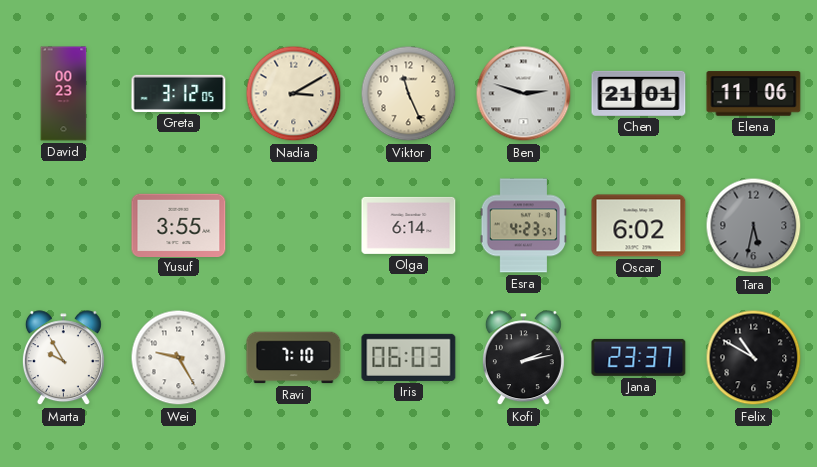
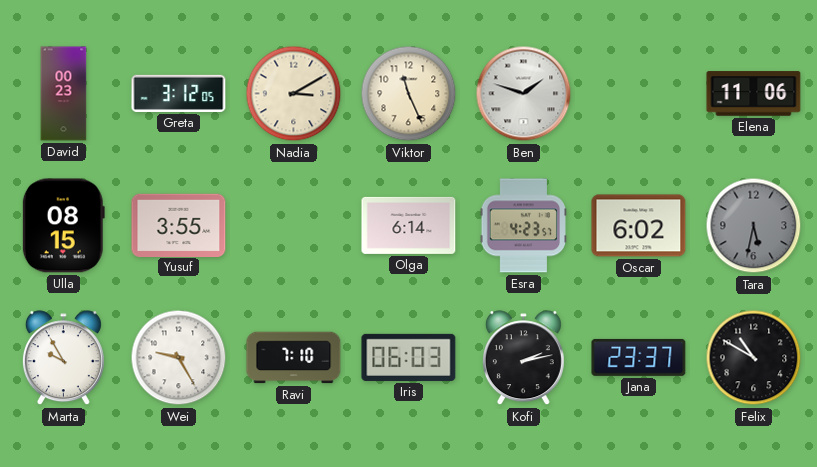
Ben: 2:48 -> 1:48
Chen: 21:01 -> none
Ulla: none -> 08:15
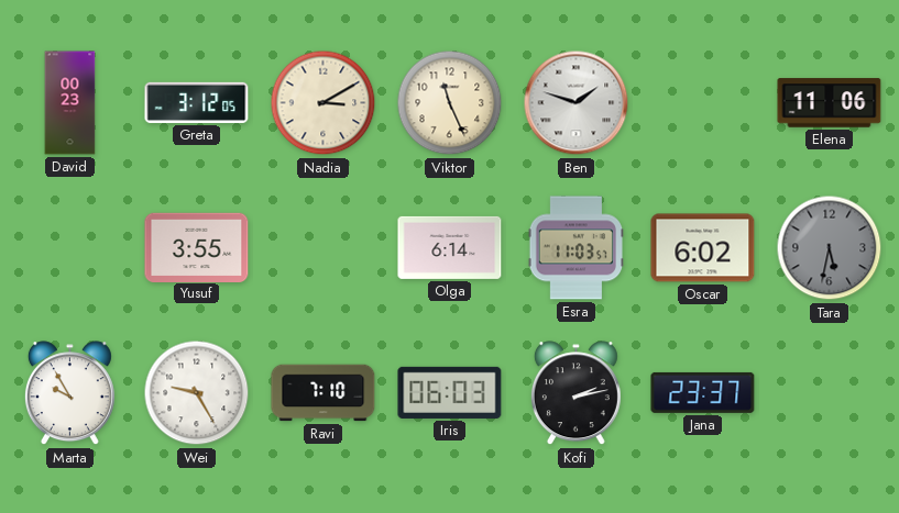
Ulla: 08:15 -> none
Esra: 4:23 -> 11:03
Felix: 10:50 -> none
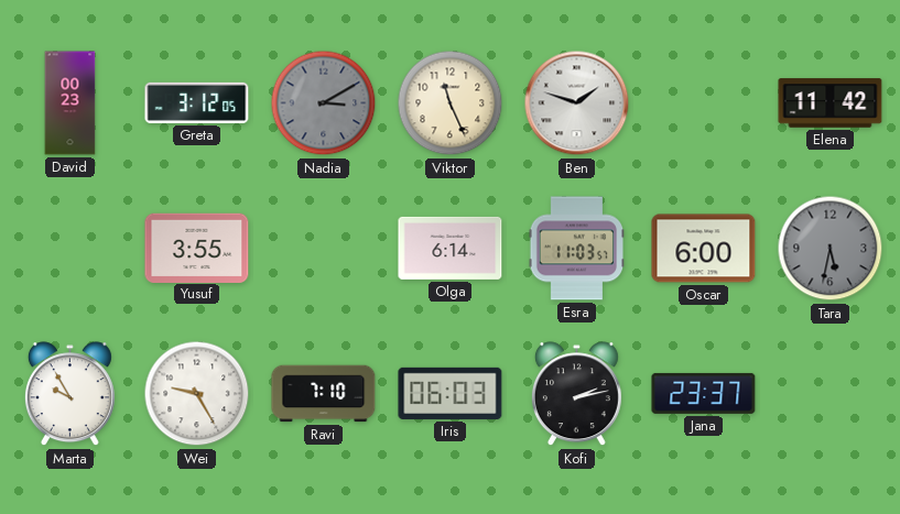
Nadia dial: cream -> grey
Elena: 11:06 -> 11:42
Oscar: 6:02 -> 6:00
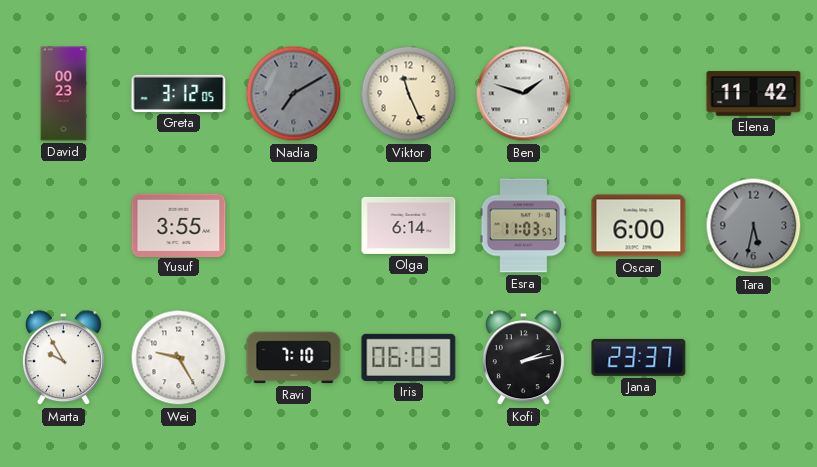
Nadia: 3:10 -> 7:10
